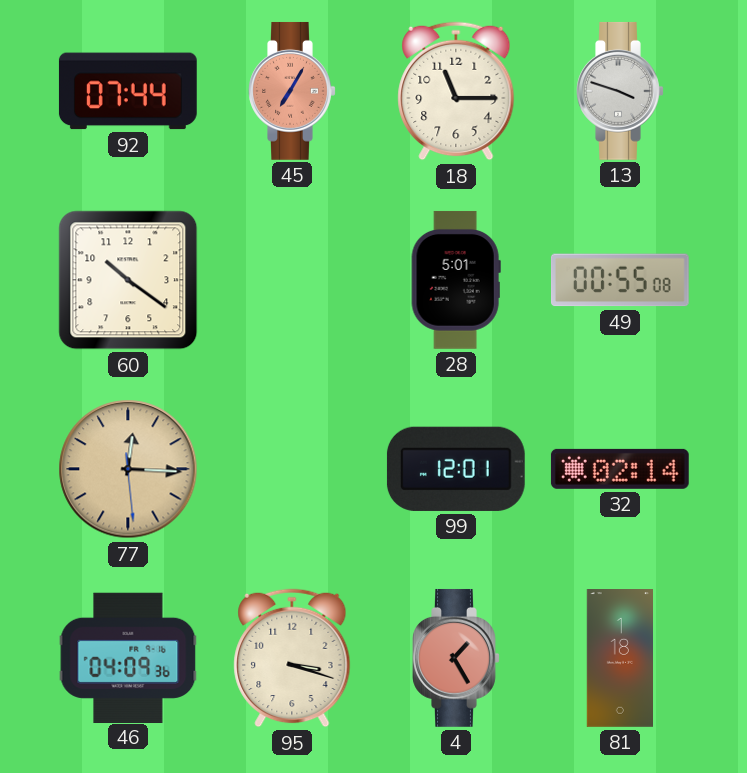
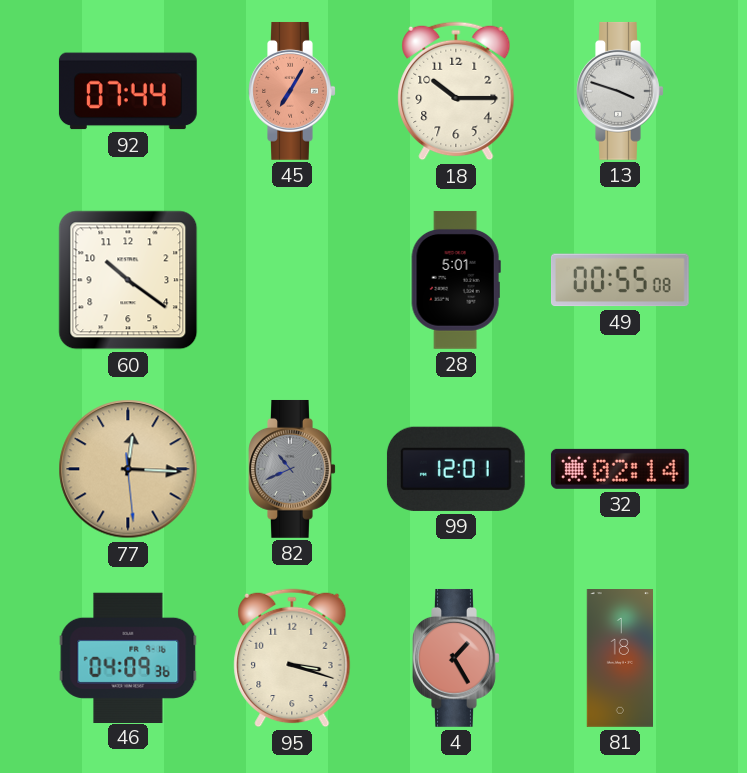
18: 11:15 -> 10:15
82: none -> 10:41
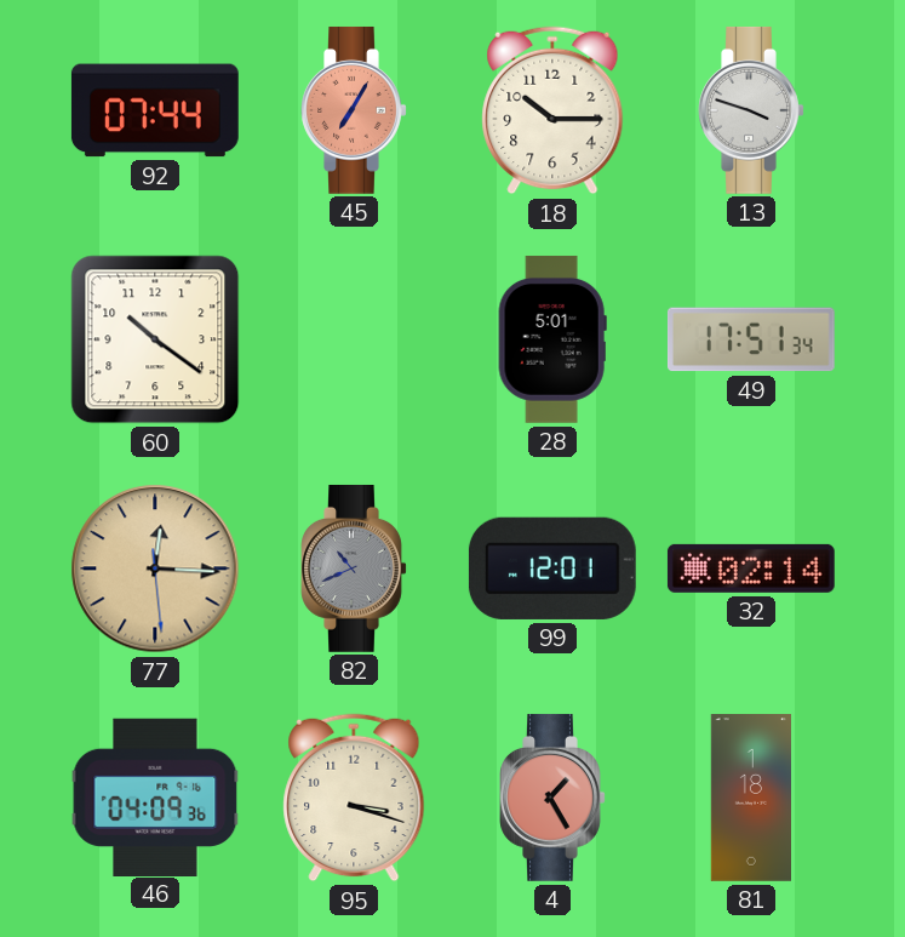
49: 00:55 -> 17:51
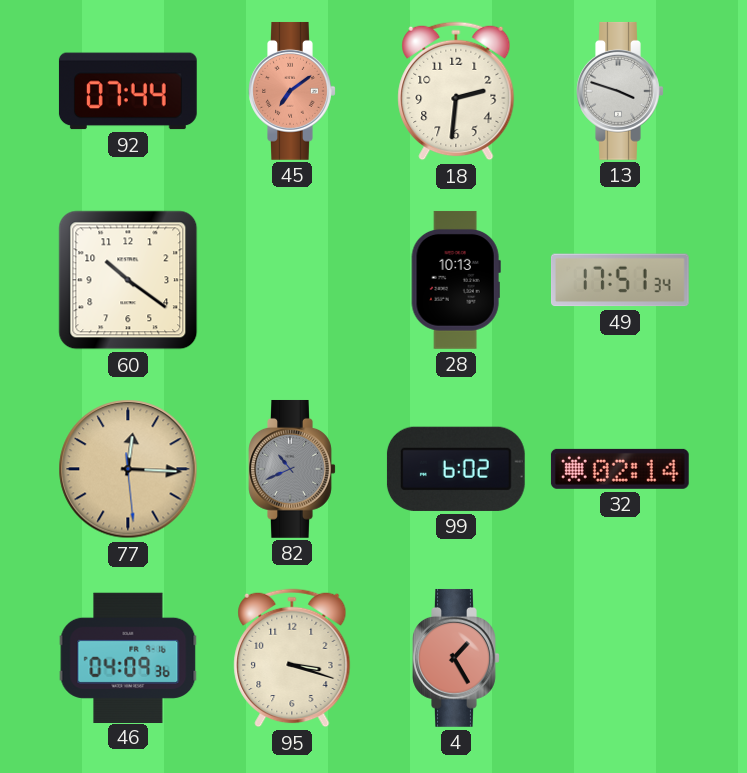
45: 7:05 -> 7:09
18: 10:15 -> 2:31
28: 5:01 -> 10:13
99: 12:01 -> 6:02
81: 1:18 -> none
